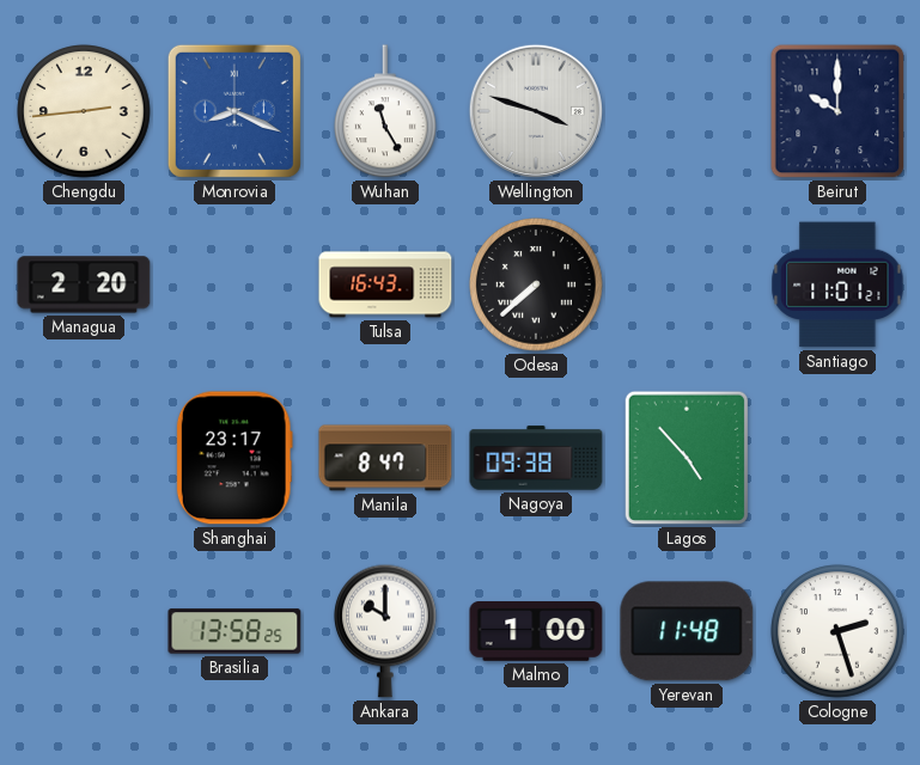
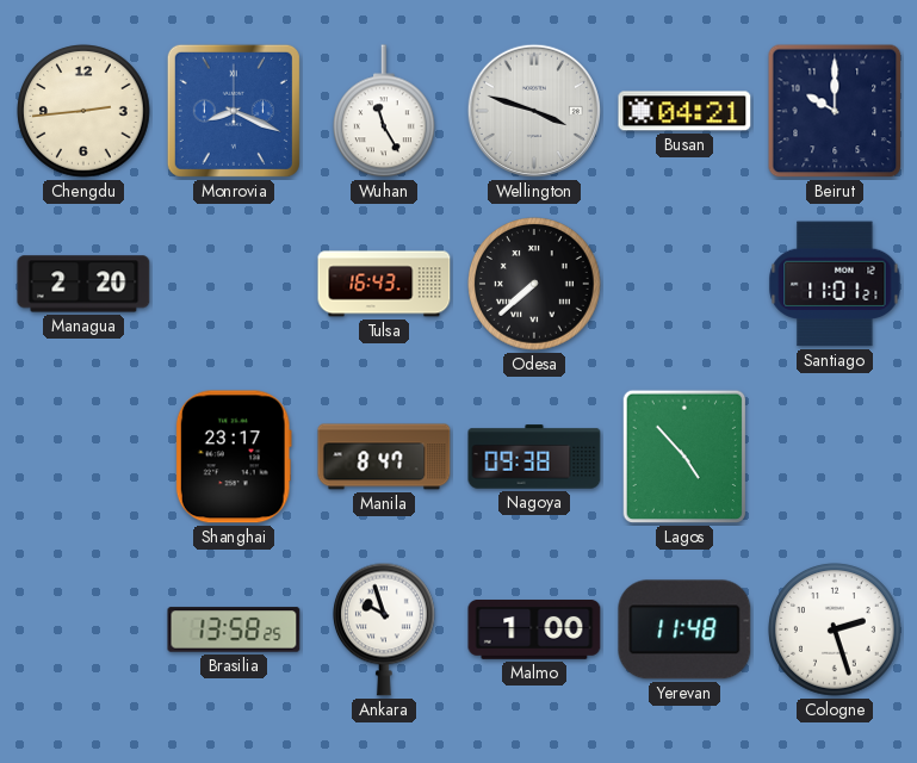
Busan: none -> 04:21
Ankara: 10:00 -> 9:57
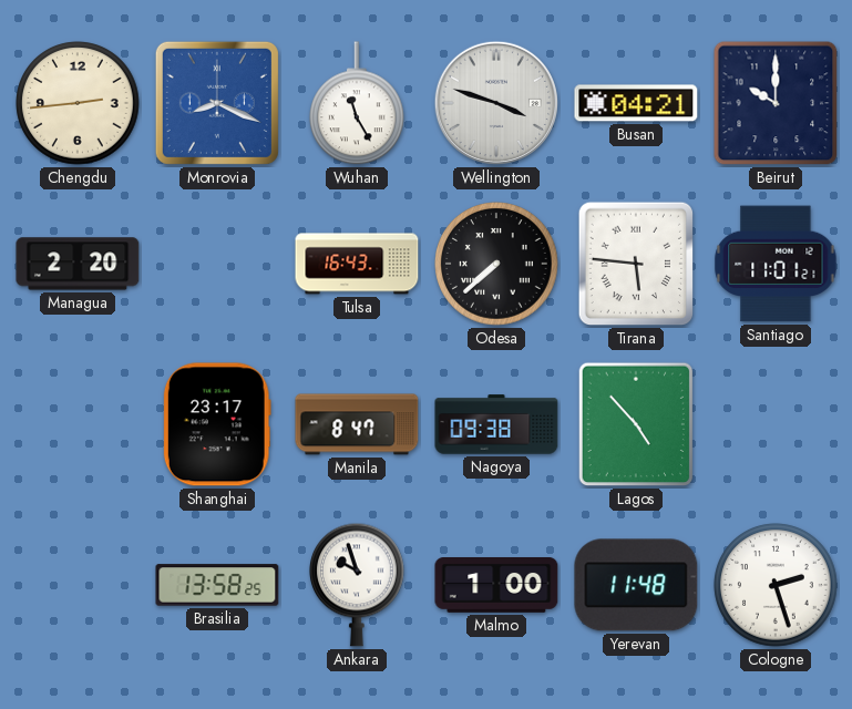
Tirana: none -> 5:46
